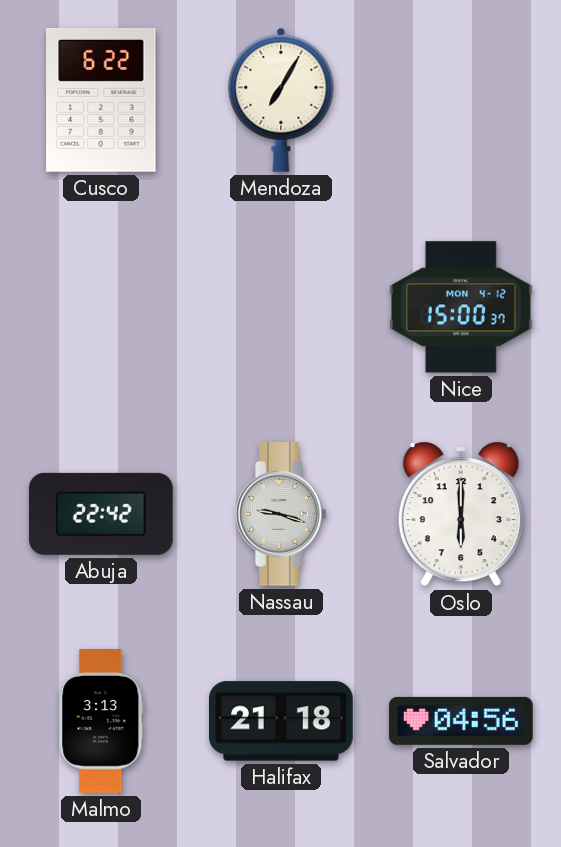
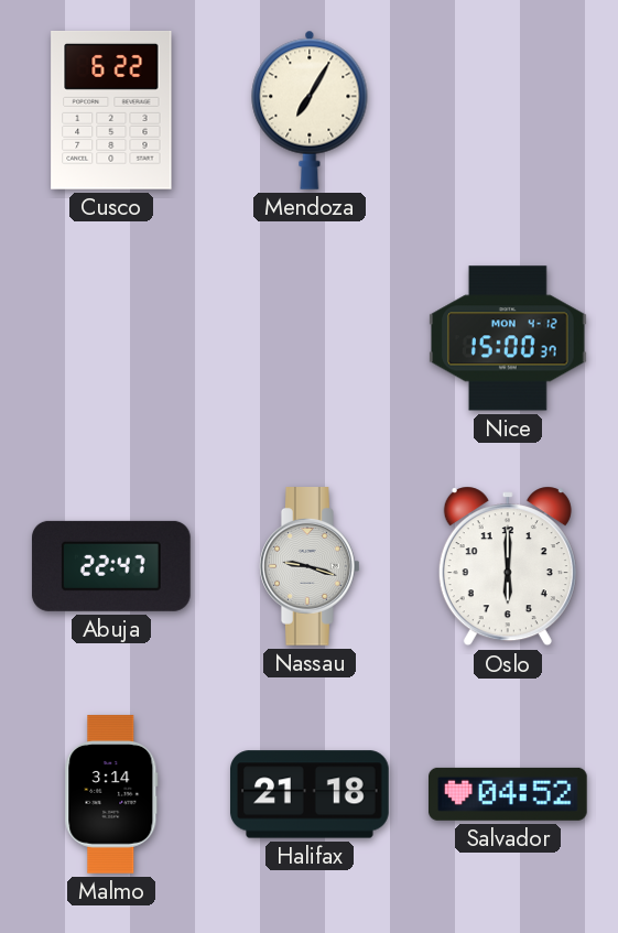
Abuja: 22:42 -> 22:47
Malmo: 3:13 -> 3:14
Salvador: 04:56 -> 04:52
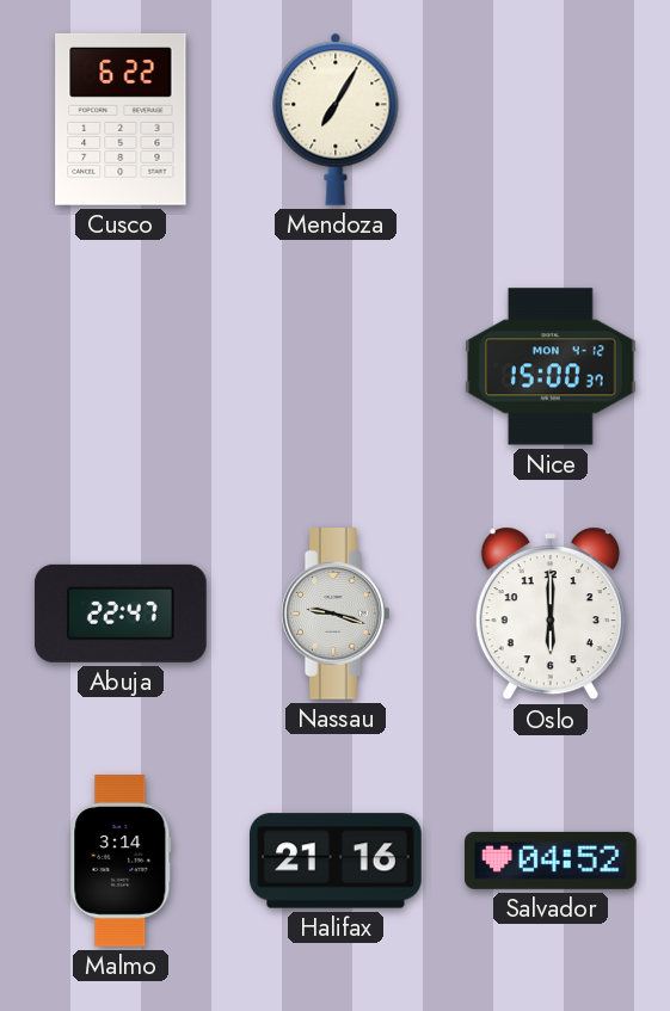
Halifax: 21:18 -> 21:16
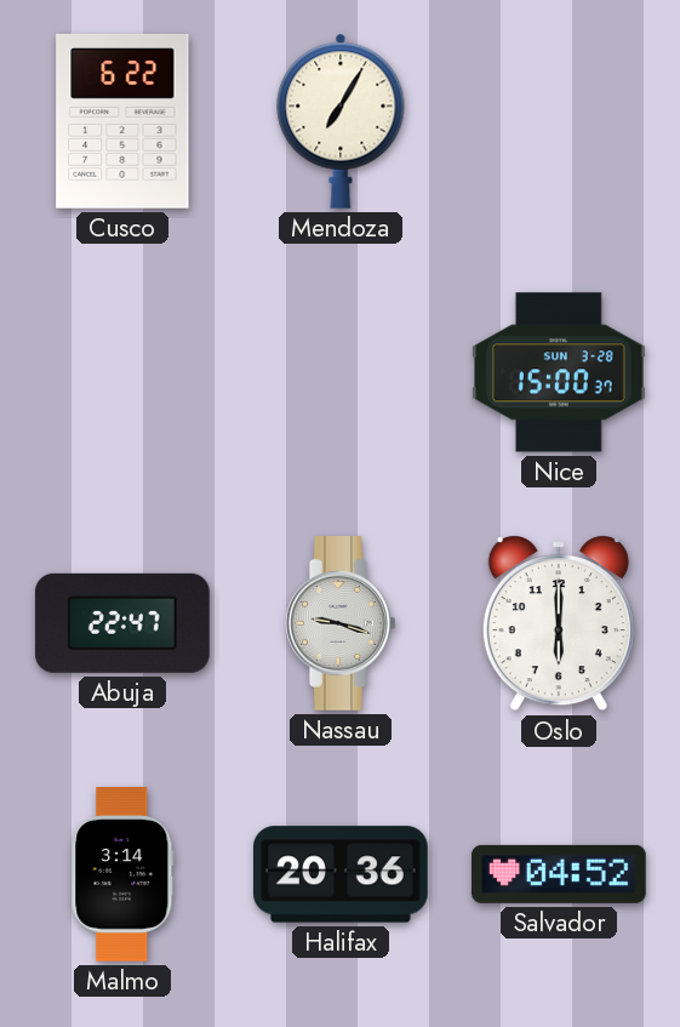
Nice date: MON 4-12 -> SUN 3-28
Halifax: 21:16 -> 20:36
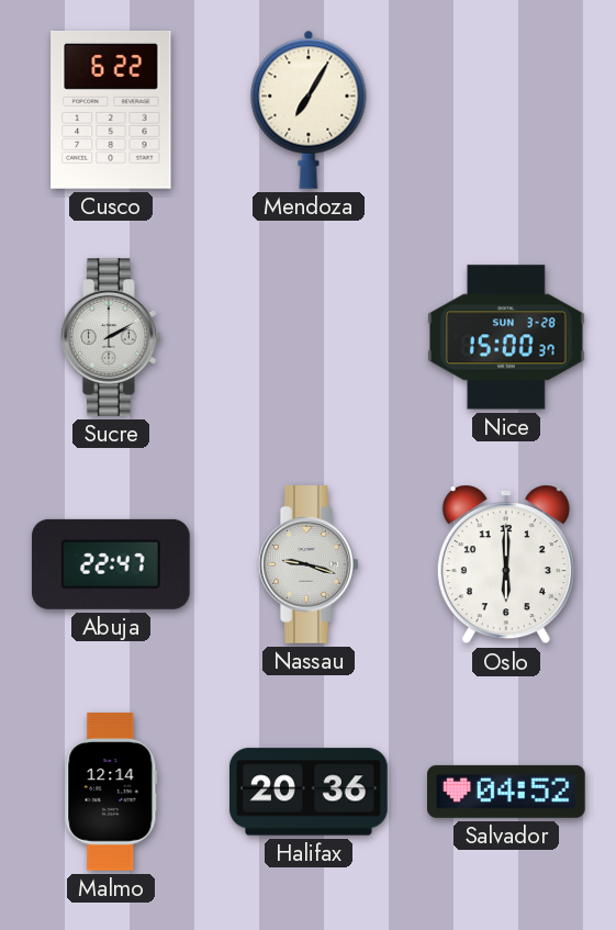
Sucre: none -> 2:10
Malmo: 3:14 -> 12:14
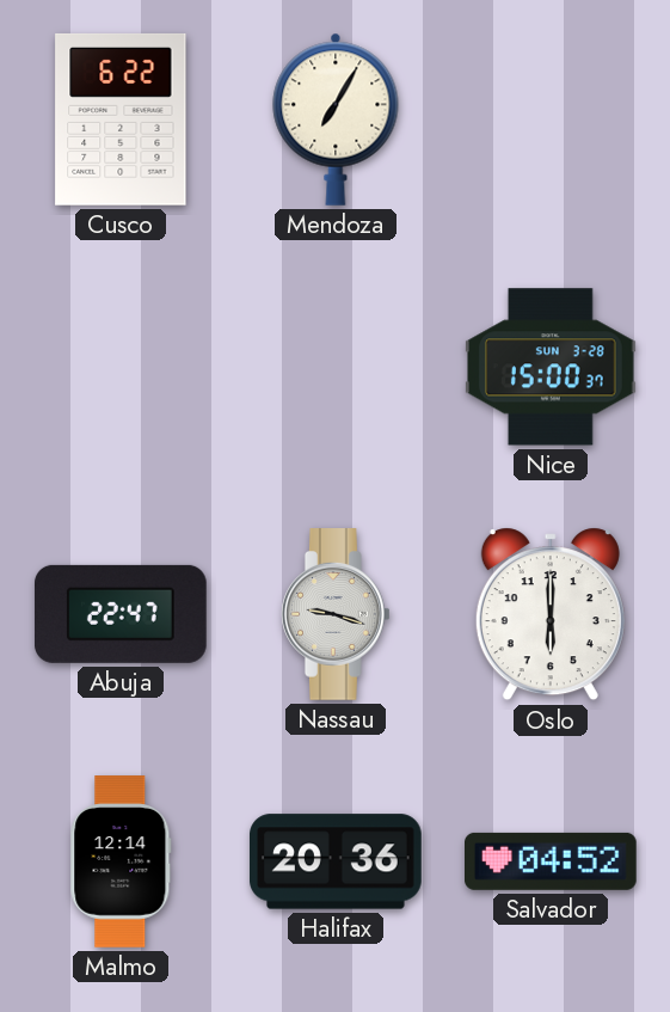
Sucre: 2:10 -> none
